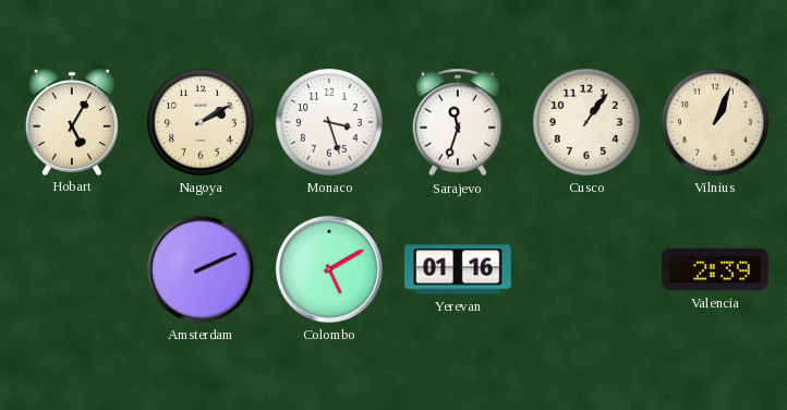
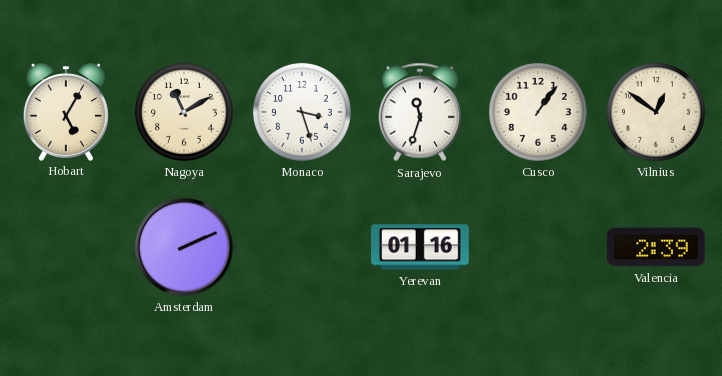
Nagoya: 2:10 -> 11:10
Vilnius: 1:04 -> 12:51
Colombo: 5:10 -> none
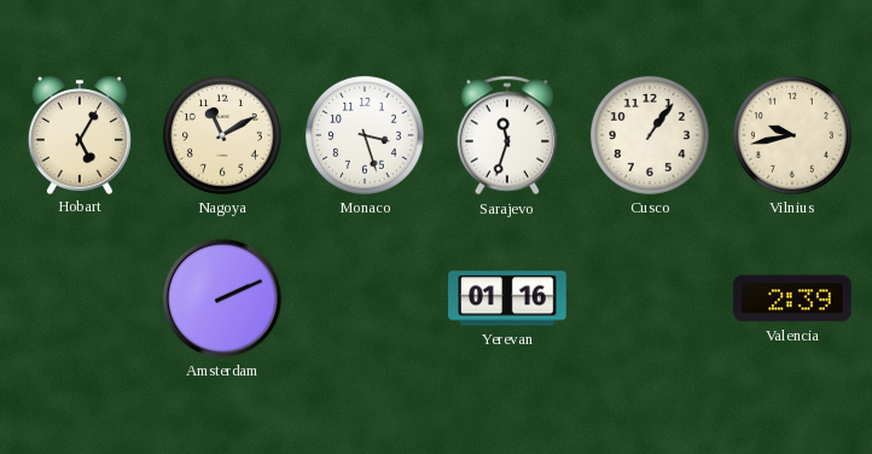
Vilnius: 12:51 -> 9:43
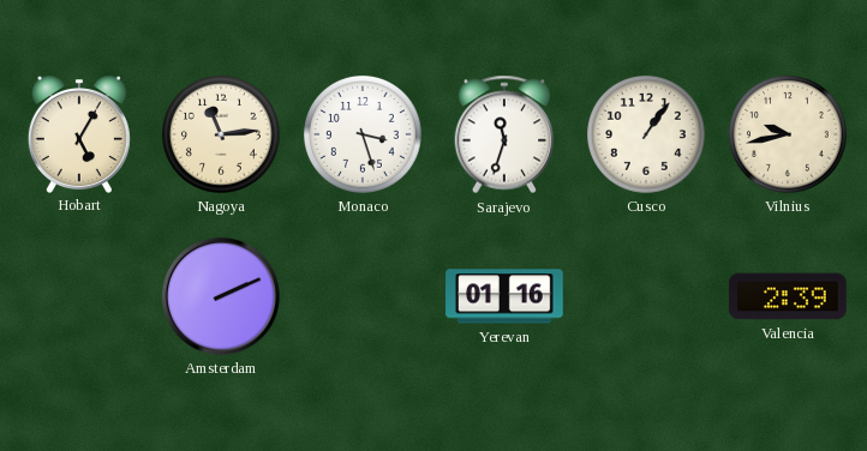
Nagoya: 11:10 -> 11:14
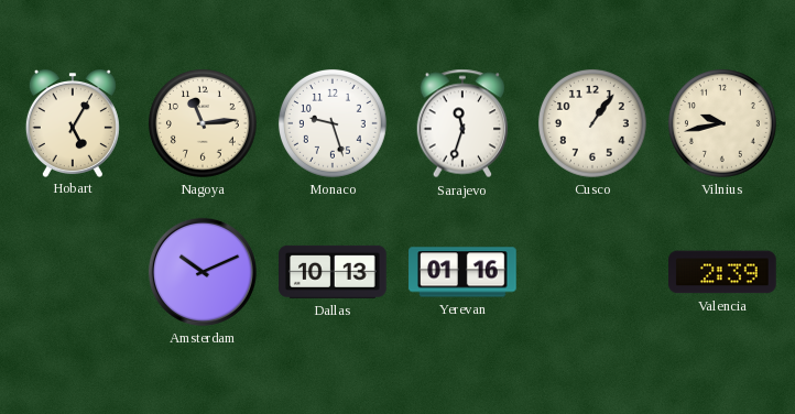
Monaco: 3:27 -> 9:27
Amsterdam: 2:11 -> 10:11
Dallas: none -> 10:13
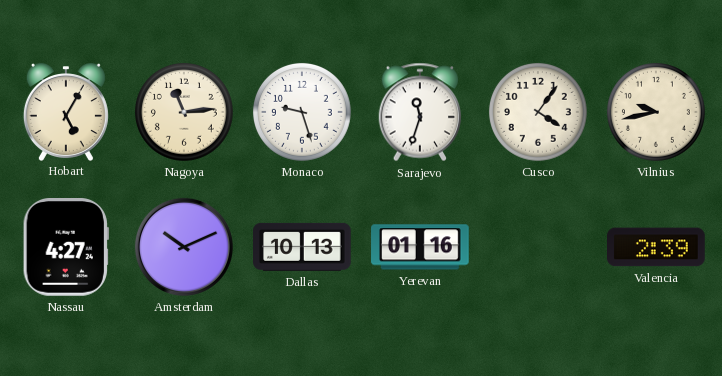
Cusco: 1:06 -> 4:06
Nassau: none -> 4:27
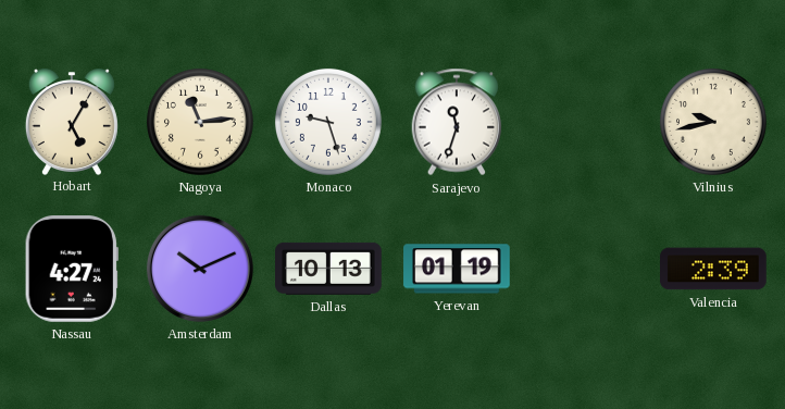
Cusco: 4:06 -> none
Yerevan: 01:16 -> 01:19
